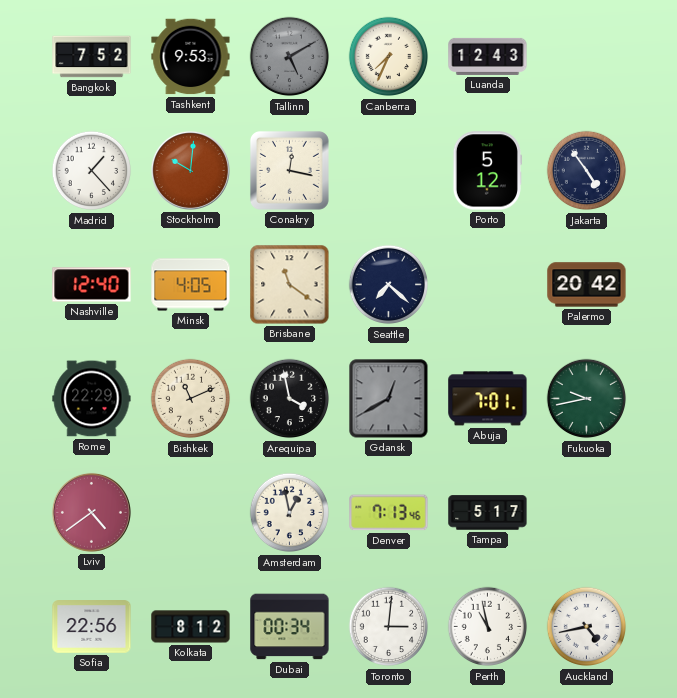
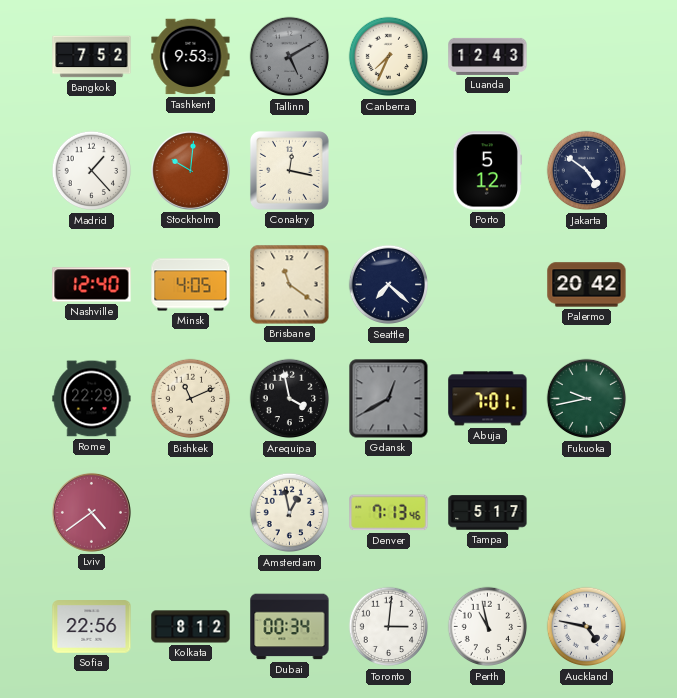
Jakarta: 4:54 -> 4:51
Auckland: 4:43 -> 4:47
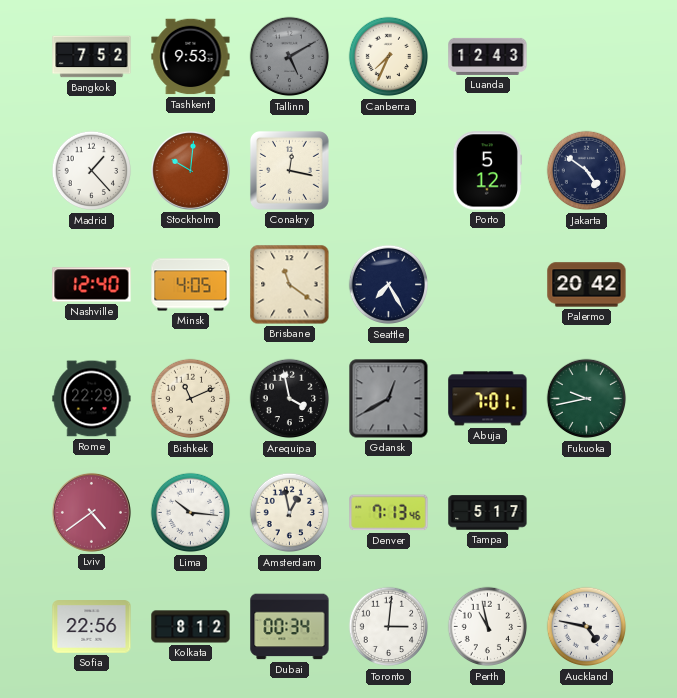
Seattle: 7:22 -> 7:25
Lima: none -> 10:16
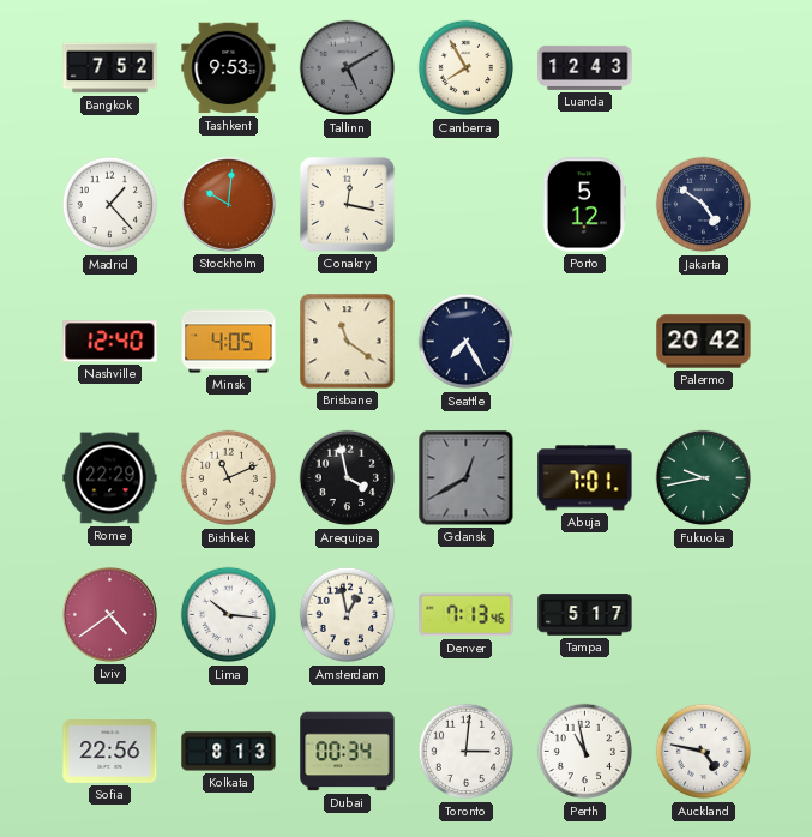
Canberra: 7:34 -> 7:55
Kolkata: 8:12 -> 8:13
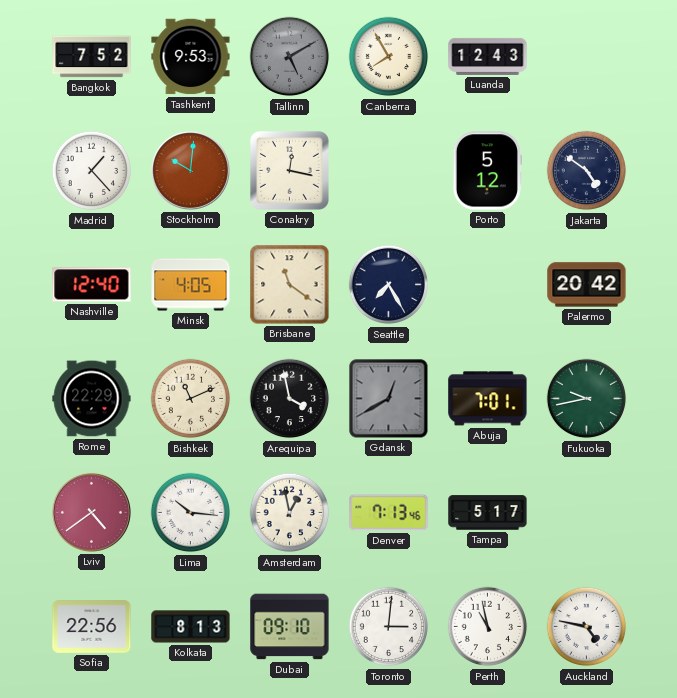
Dubai: 00:34 -> 09:10
